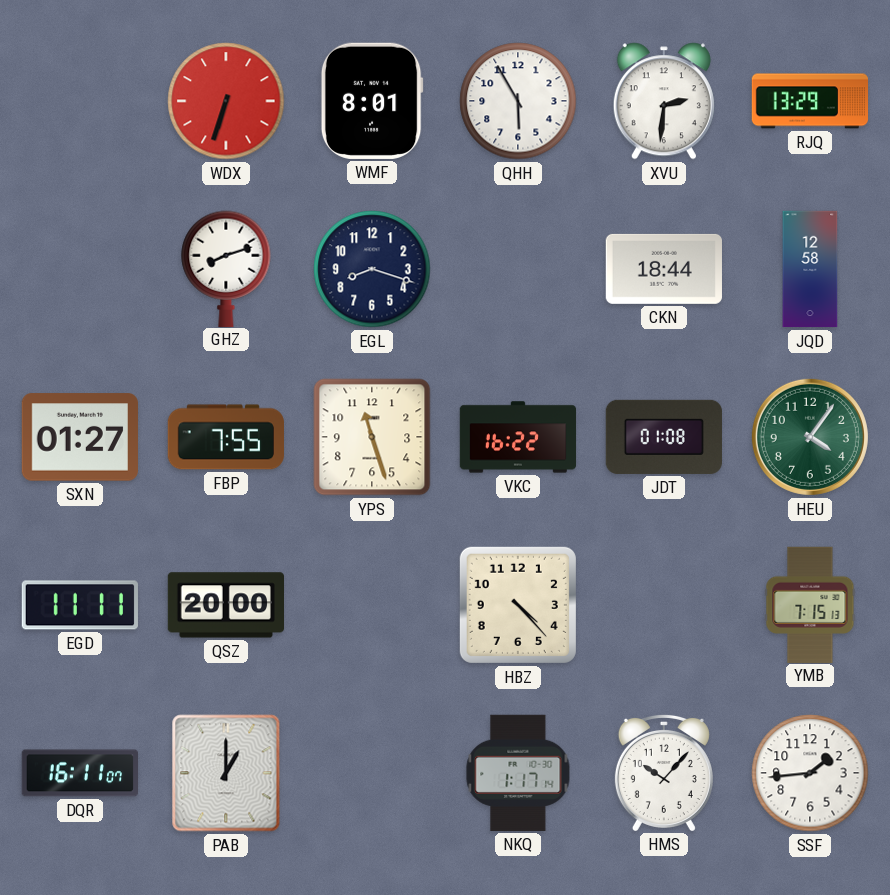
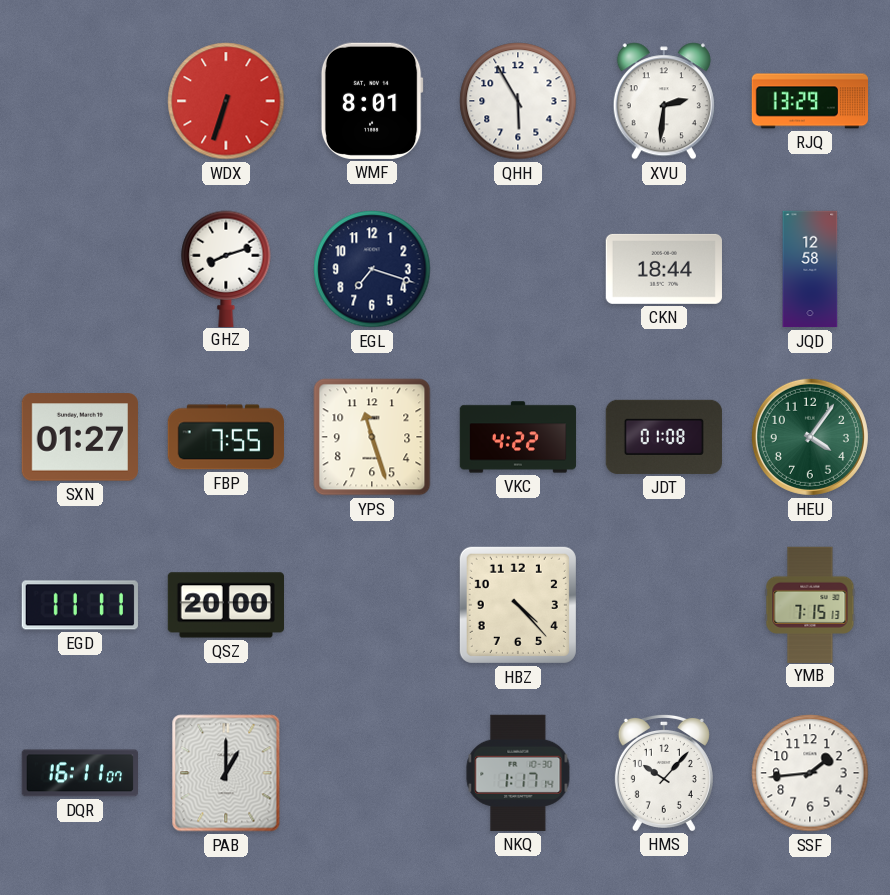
EGL: 8:18 -> 7:18
VKC: 16:22 -> 4:22
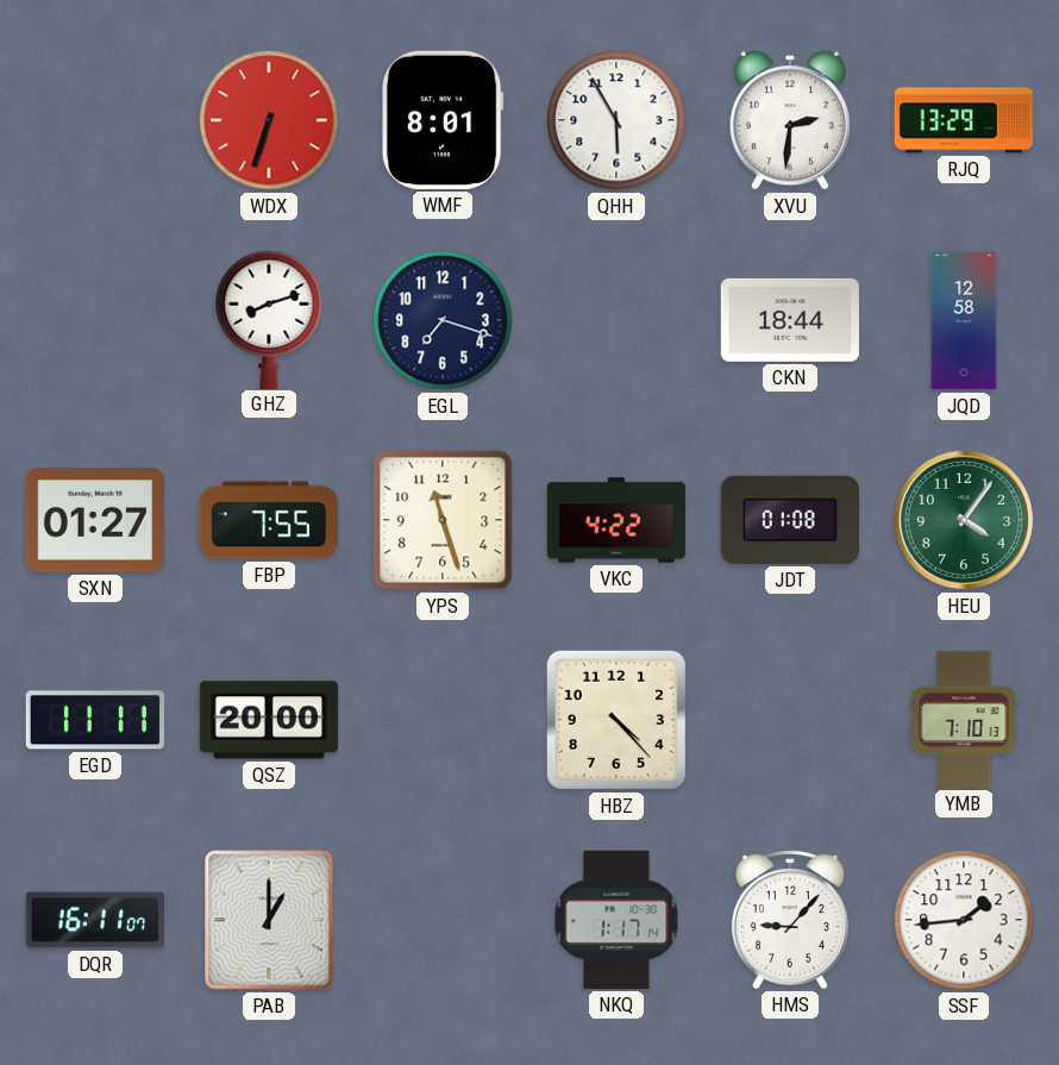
YMB: 7:15 -> 7:10
HMS: 10:07 -> 9:07
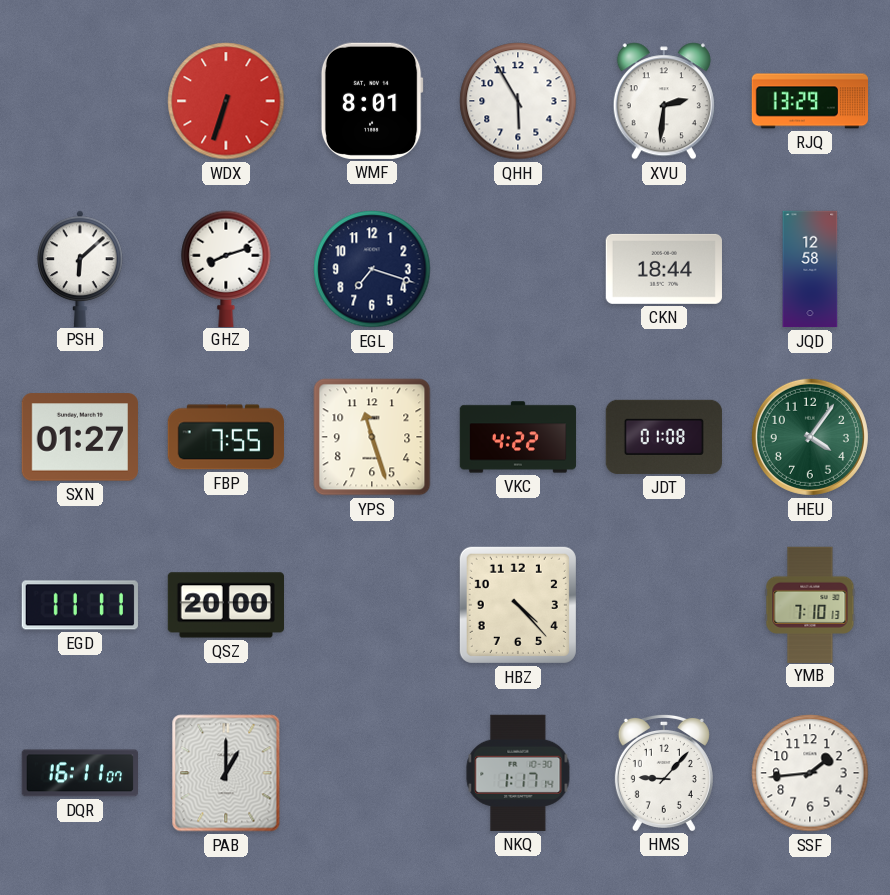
PSH: none -> 6:08
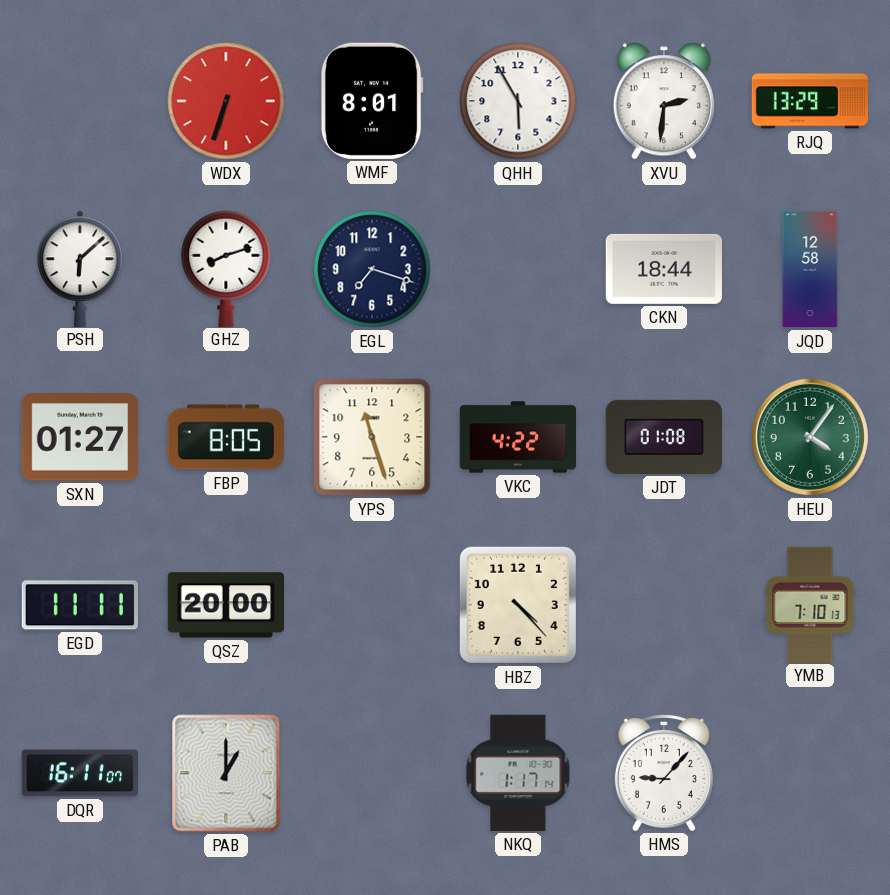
FBP: 7:55 -> 8:05
SSF: 1:44 -> none
